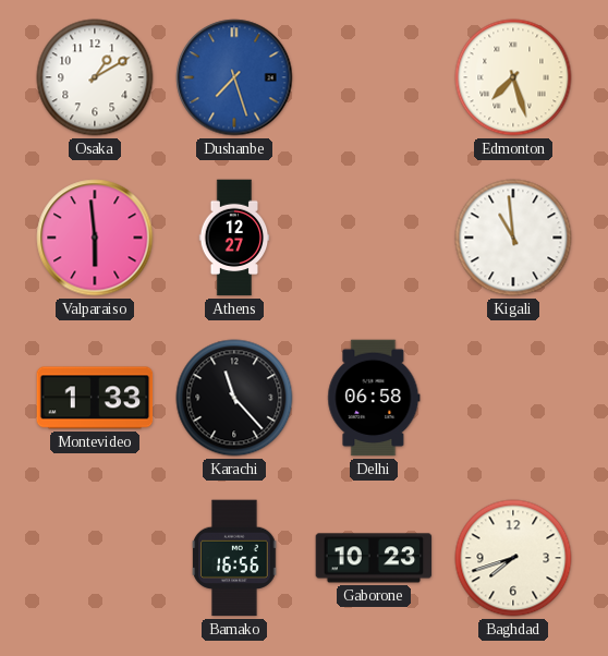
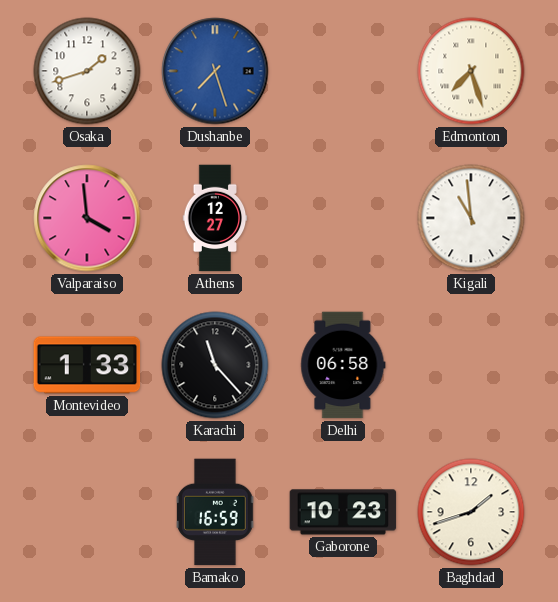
Osaka: 1:10 -> 1:42
Valparaiso: 5:59 -> 3:59
Bamako: 16:56 -> 16:59
Baghdad: 7:42 -> 1:42
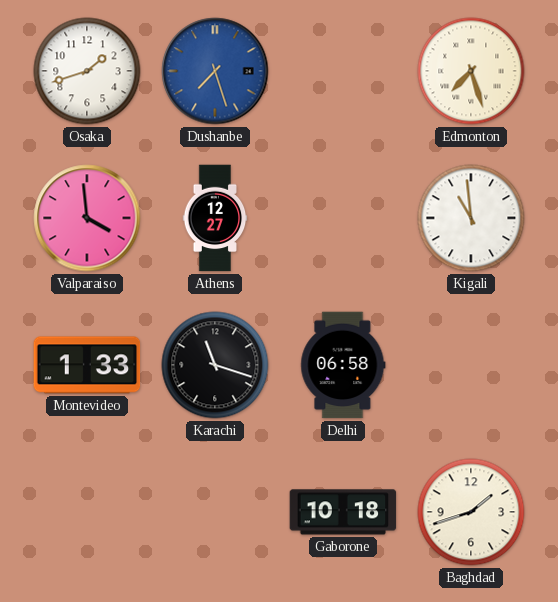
Karachi: 11:23 -> 11:18
Bamako: 16:59 -> none
Gaborone: 10:23 -> 10:18
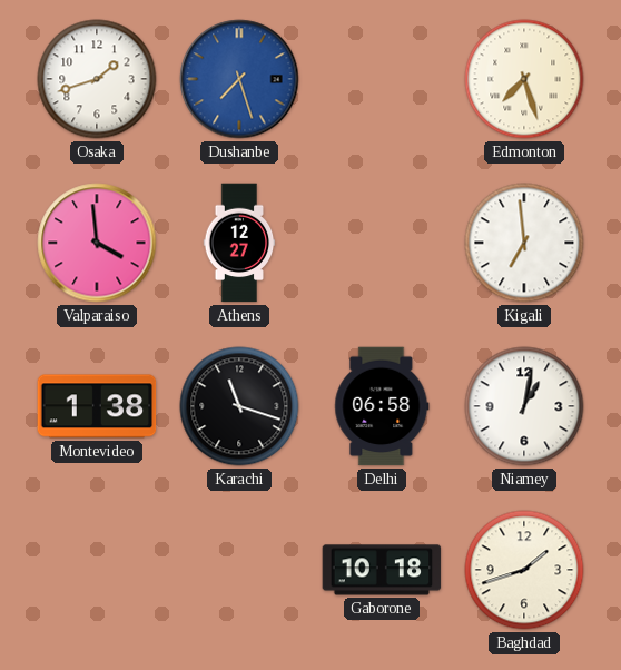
Kigali: 10:59 -> 6:59
Montevideo: 1:33 -> 1:38
Niamey: none -> 1:02
